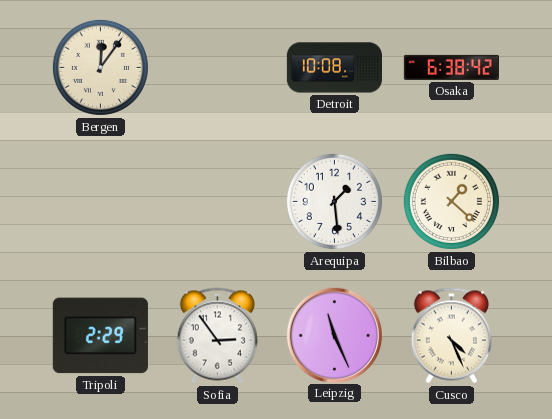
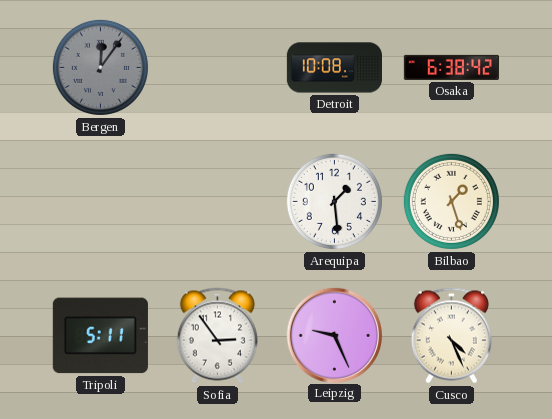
Bergen dial: cream -> grey
Bilbao: 1:22 -> 1:27
Tripoli: 2:29 -> 5:11
Leipzig: 11:26 -> 9:26
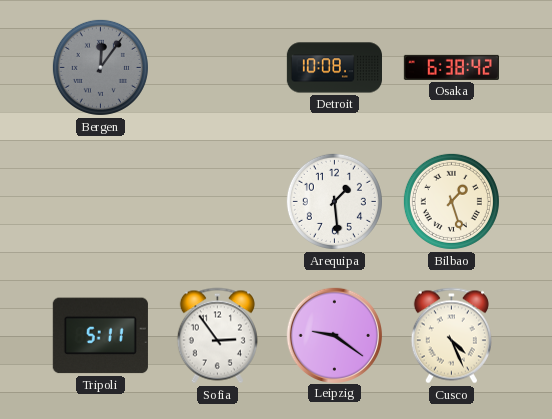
Leipzig: 9:26 -> 9:21
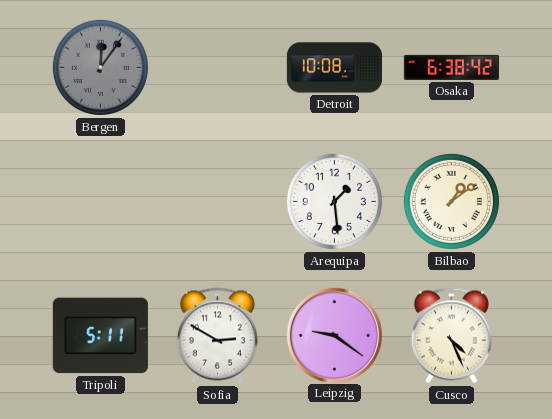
Bilbao: 1:27 -> 1:09
Sofia: 2:54 -> 2:50
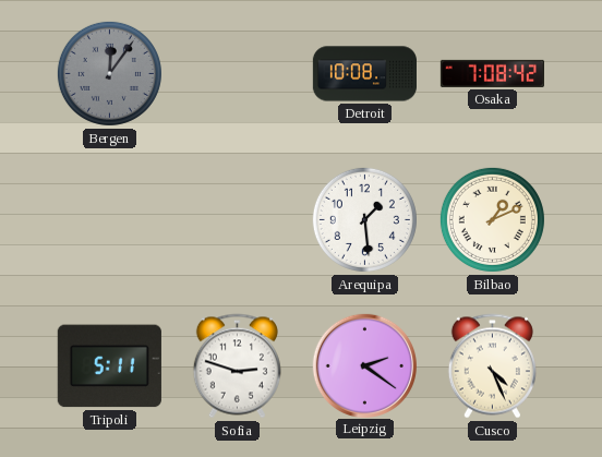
Osaka: 6:38 -> 7:08
Bilbao: 1:09 -> 1:11
Sofia: 2:50 -> 2:48
Leipzig: 9:21 -> 2:21
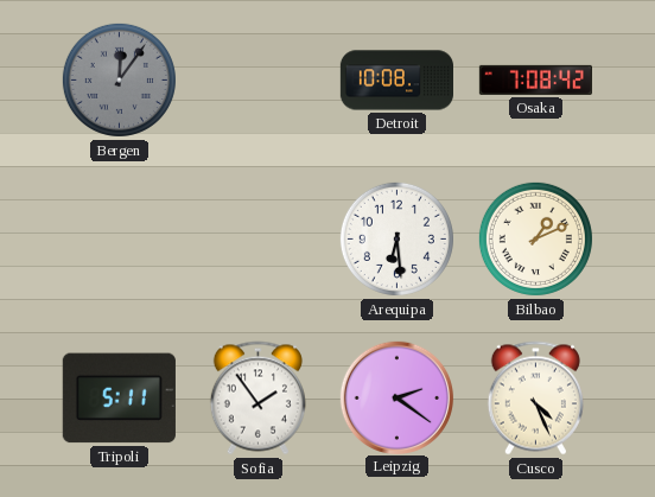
Arequipa: 1:29 -> 6:29
Sofia: 2:48 -> 1:54
